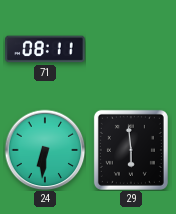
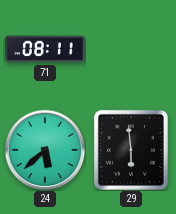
24: 6:31 -> 5:38
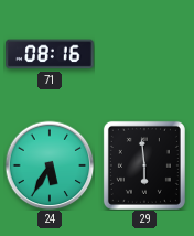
71: 08:11 -> 08:16
24: 5:38 -> 5:35
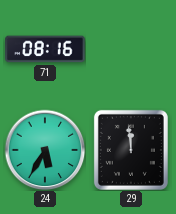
29: 5:59 -> 11:59
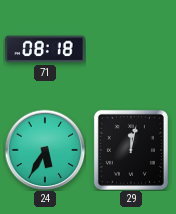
71: 08:16 -> 08:18
29: 11:59 -> 12:02
